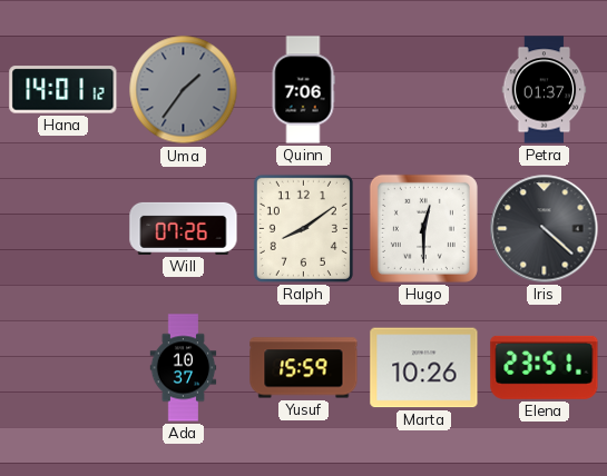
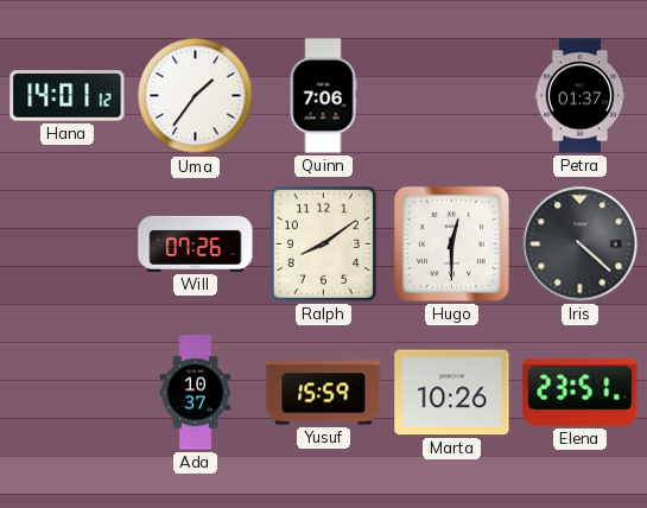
Uma dial: grey -> white
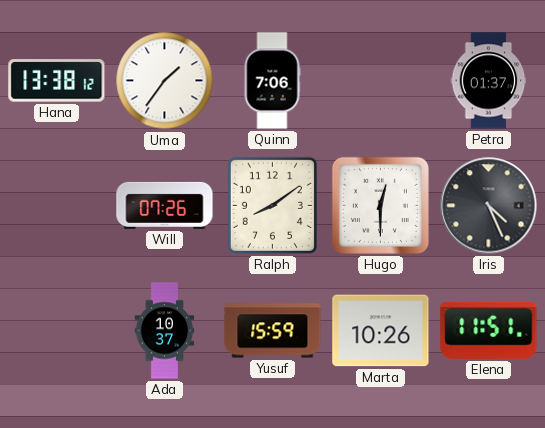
Hana: 14:01 -> 13:38
Iris: 4:22 -> 4:26
Elena: 23:51 -> 11:51
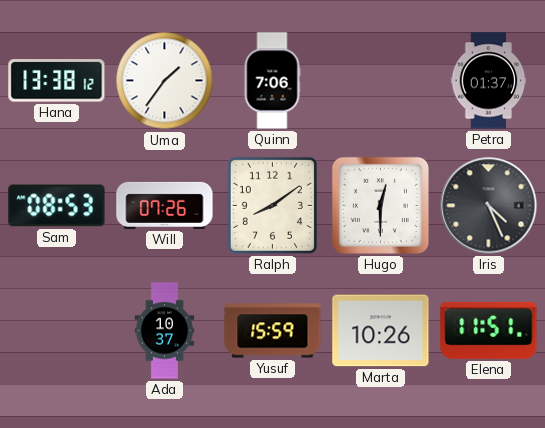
Sam: none -> 08:53
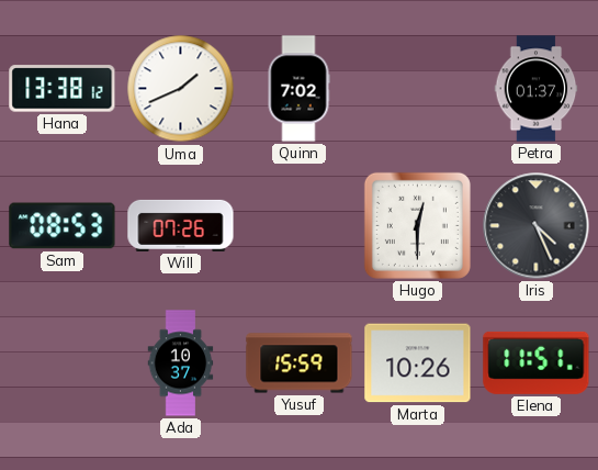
Uma: 1:36 -> 1:41
Quinn: 7:06 -> 7:02
Ralph: 8:09 -> none
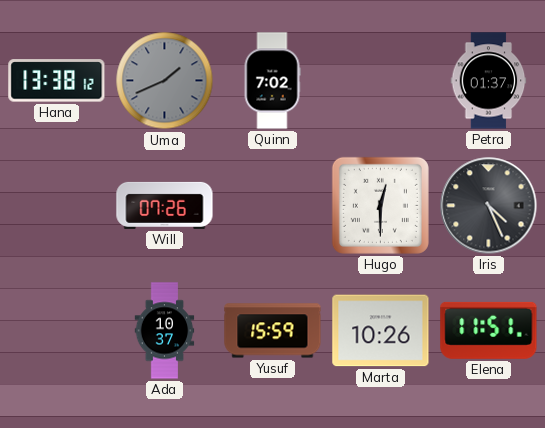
Uma dial: white -> grey
Sam: 08:53 -> none
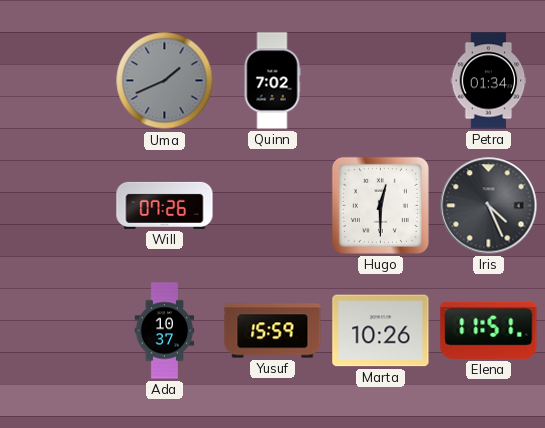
Hana: 13:38 -> none
Petra: 01:37 -> 01:34
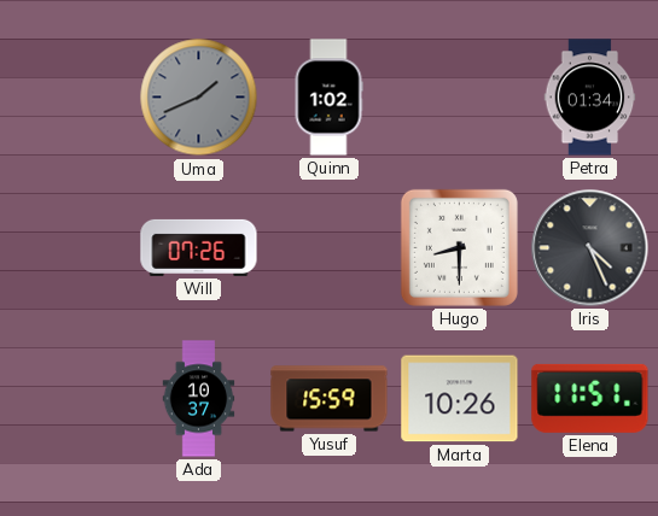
Quinn: 7:02 -> 1:02
Hugo: 12:30 -> 8:30
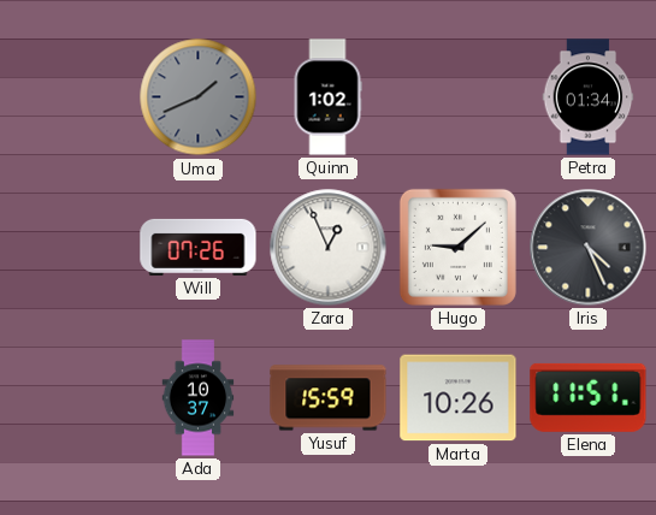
Zara: none -> 12:56
Hugo: 8:30 -> 9:08
